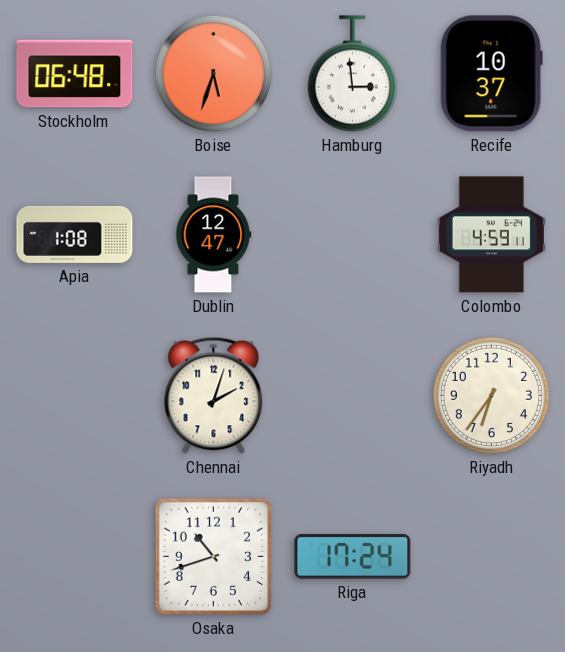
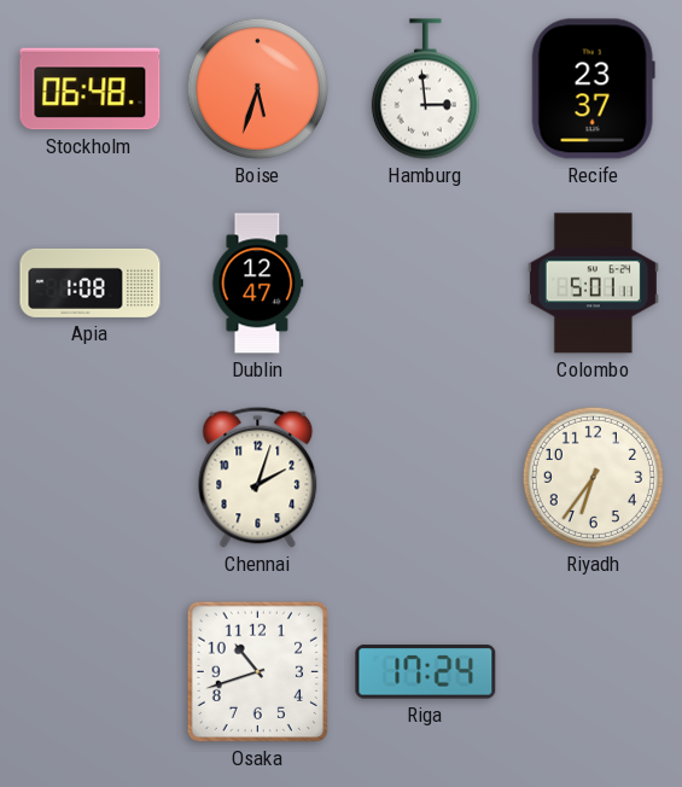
Recife: 10:37 -> 23:37
Colombo: 4:59 -> 5:01
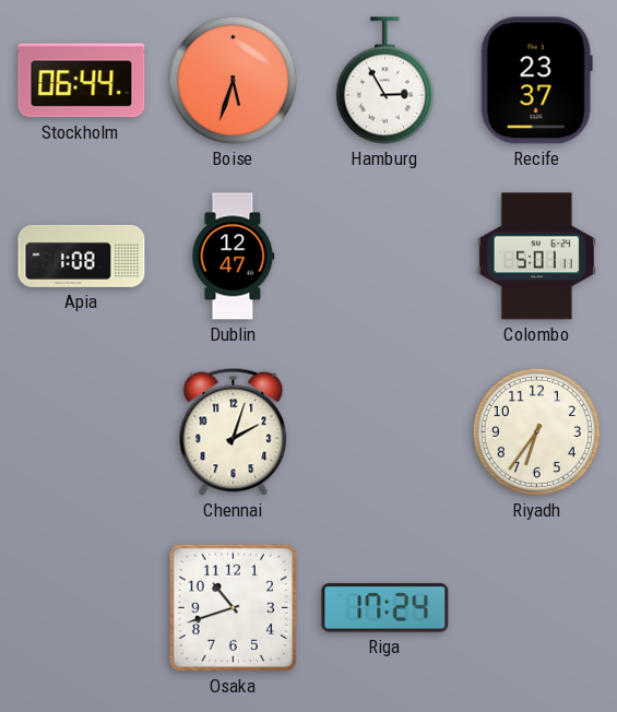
Stockholm: 06:48 -> 06:44
Hamburg: 2:59 -> 2:55
